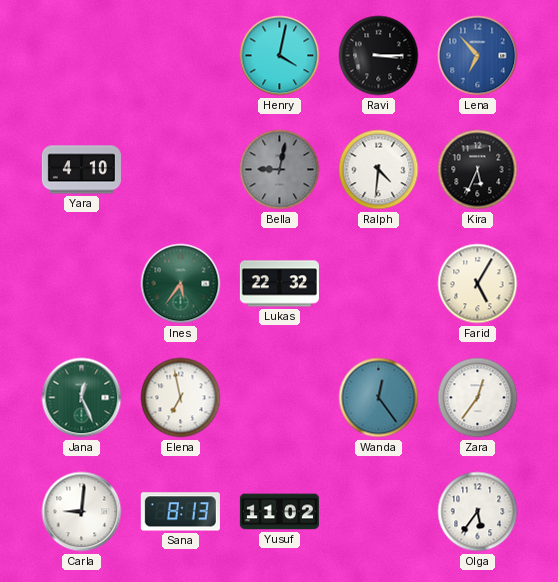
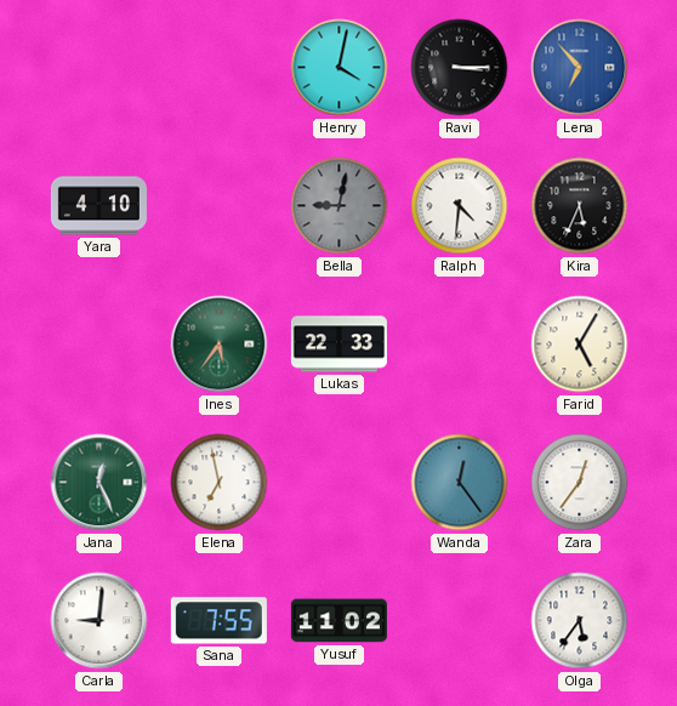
Lukas: 22:32 -> 22:33
Sana: 8:13 -> 7:55
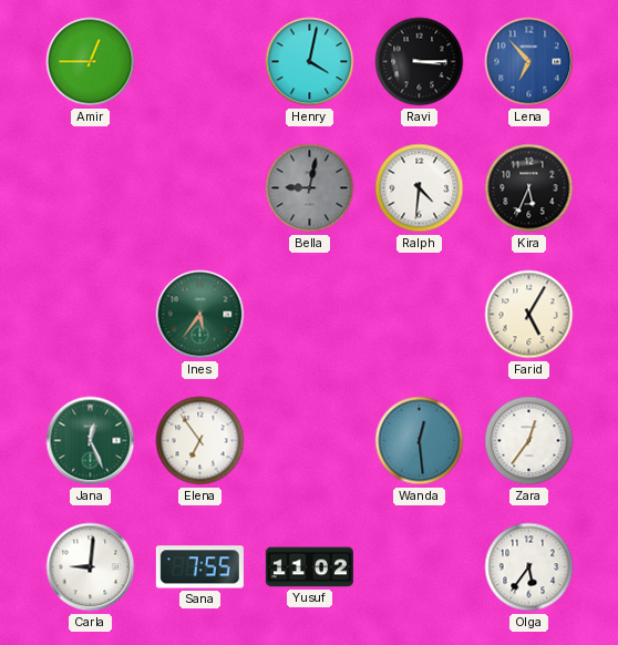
Amir: none -> 12:45
Yara: 4:10 -> none
Lukas: 22:33 -> none
Elena: 6:58 -> 6:54
Wanda: 12:24 -> 12:29
